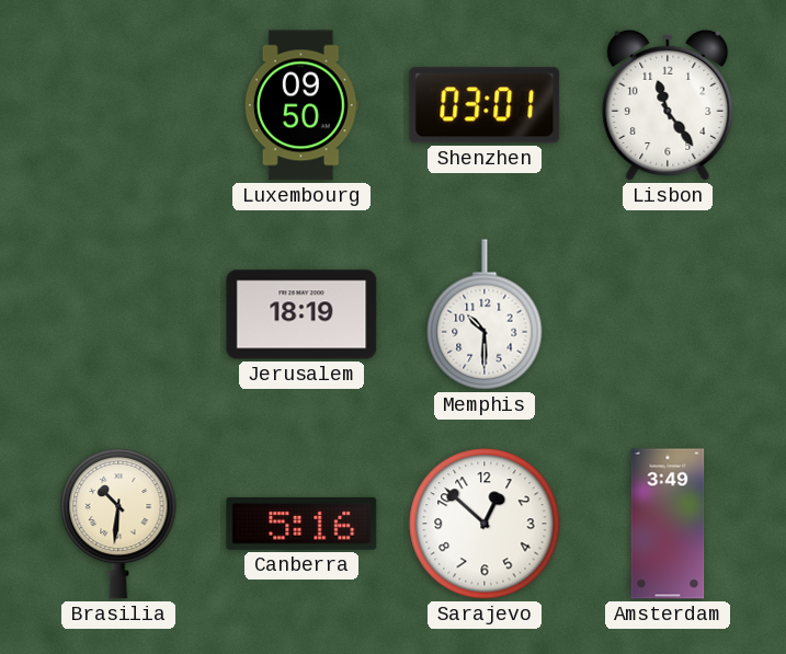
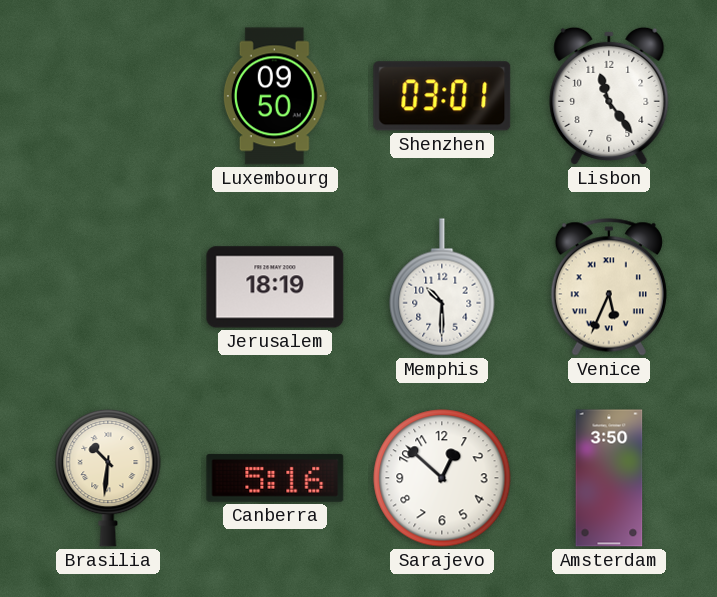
Venice: none -> 5:34
Amsterdam: 3:49 -> 3:50
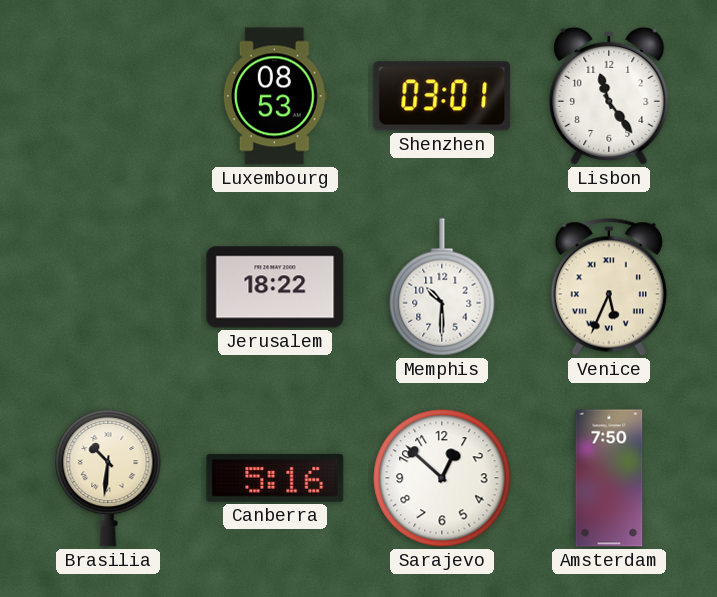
Luxembourg: 09:50 -> 08:53
Jerusalem: 18:19 -> 18:22
Amsterdam: 3:50 -> 7:50
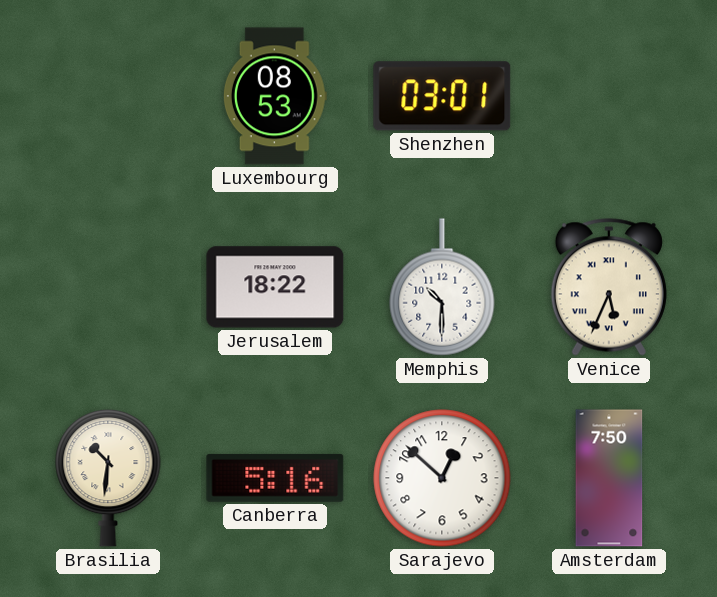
Lisbon: 11:24 -> none
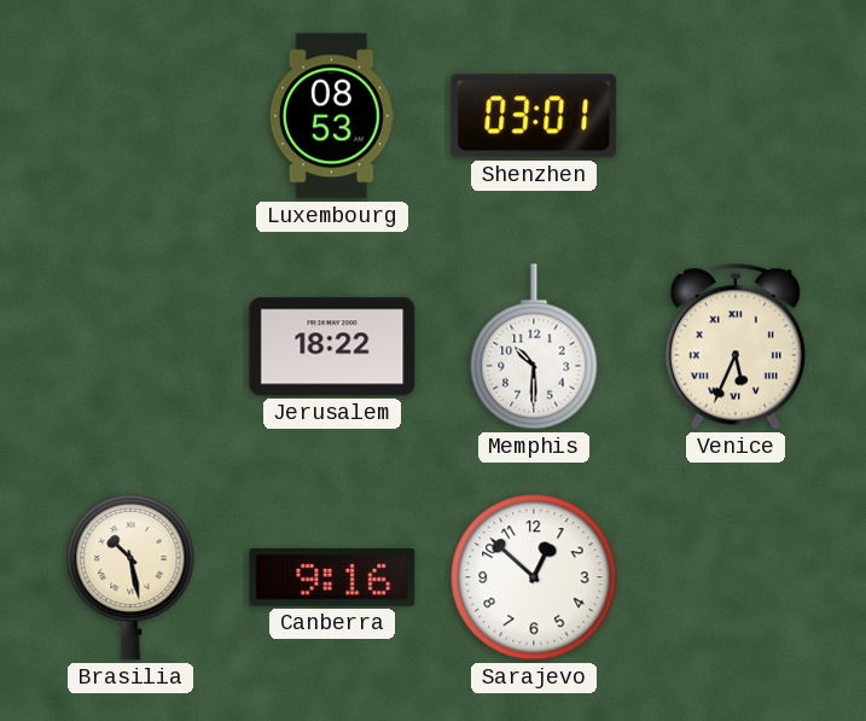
Brasilia: 10:31 -> 10:28
Canberra: 5:16 -> 9:16
Amsterdam: 7:50 -> none
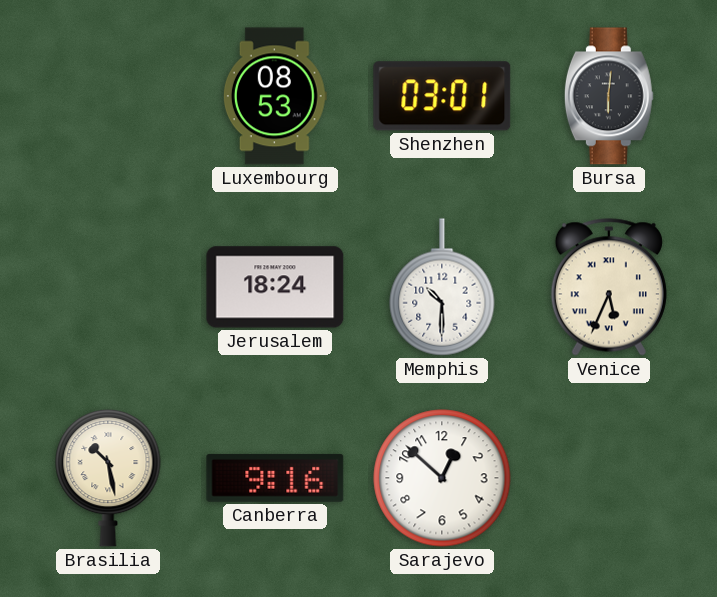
Bursa: none -> 6:01
Jerusalem: 18:22 -> 18:24
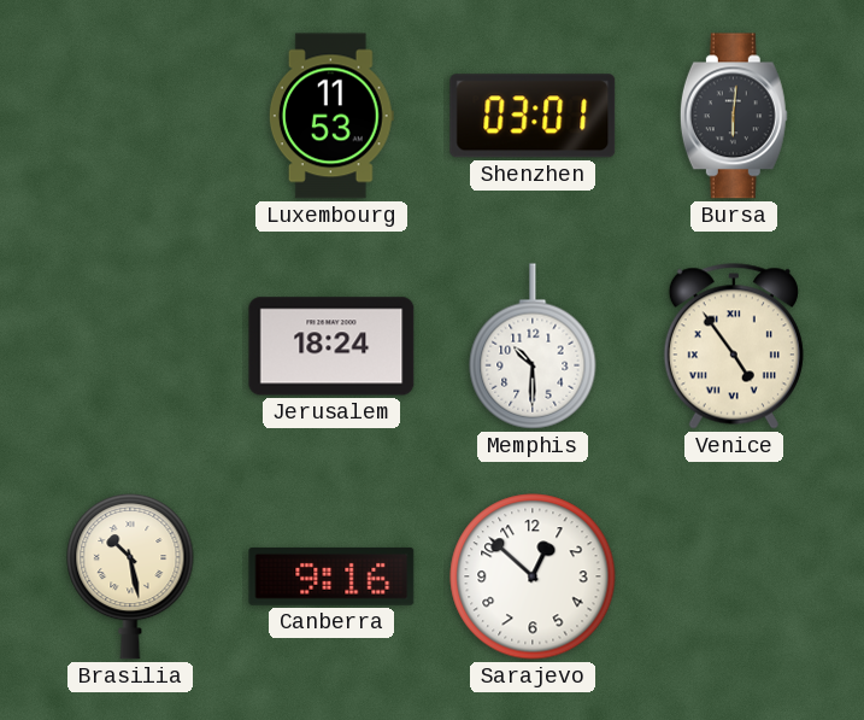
Luxembourg: 08:53 -> 11:53
Venice: 5:34 -> 4:54
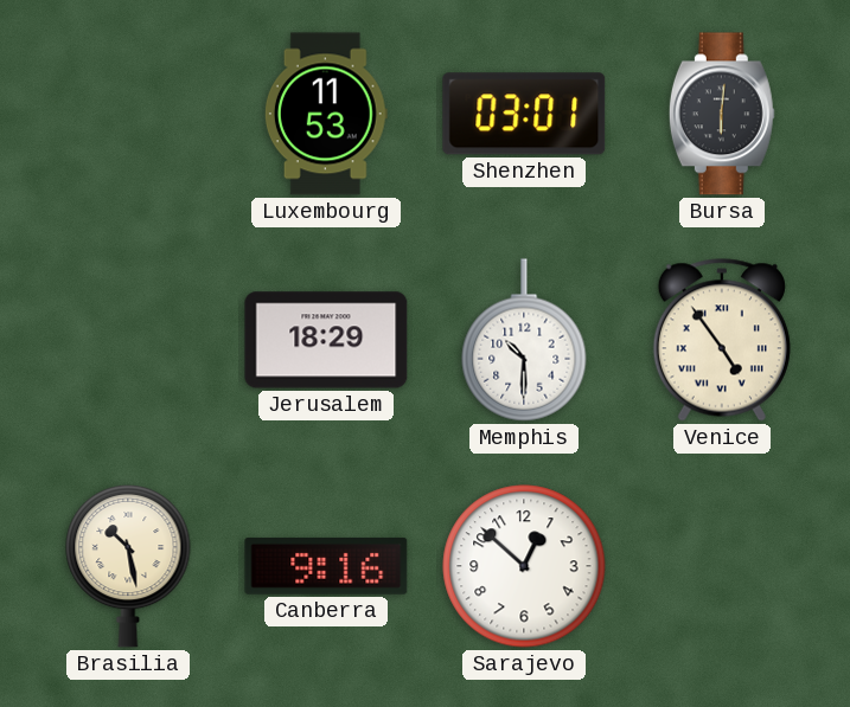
Jerusalem: 18:24 -> 18:29
